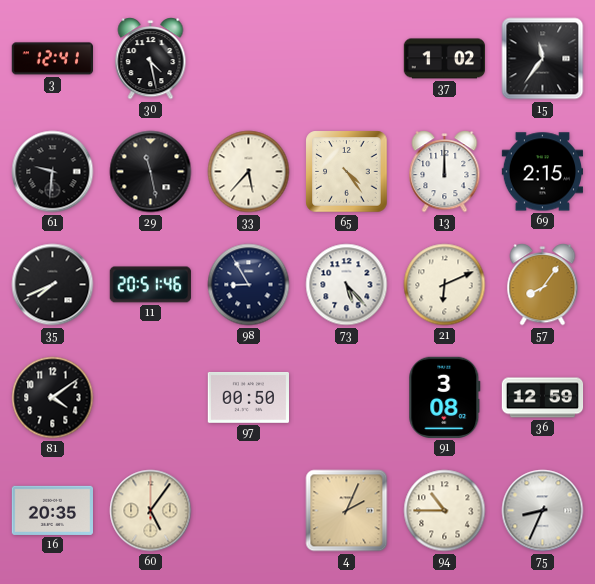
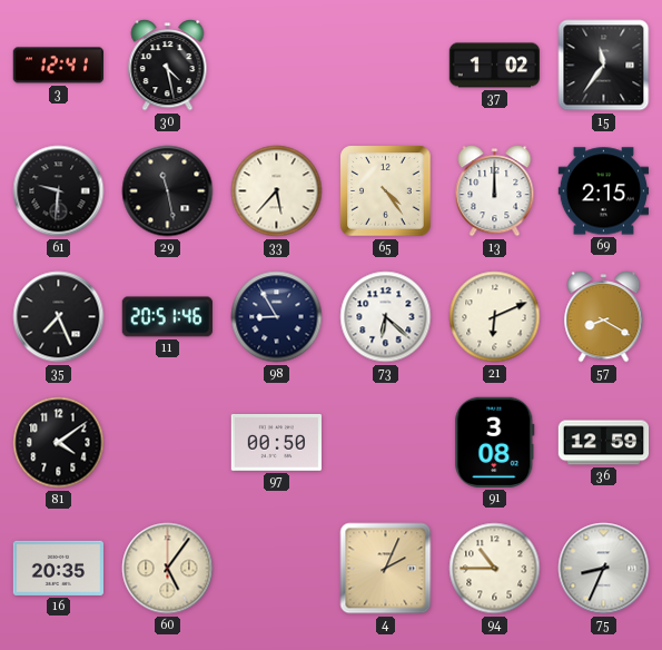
35: 7:41 -> 7:26
73: 5:23 -> 6:22
57: 8:06 -> 8:20
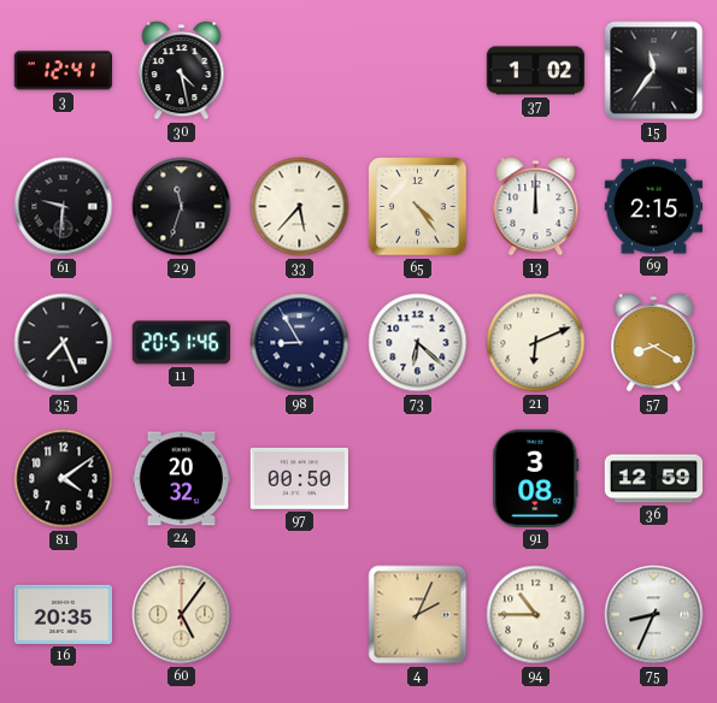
29: 11:28 -> 11:33
24: none -> 20:32
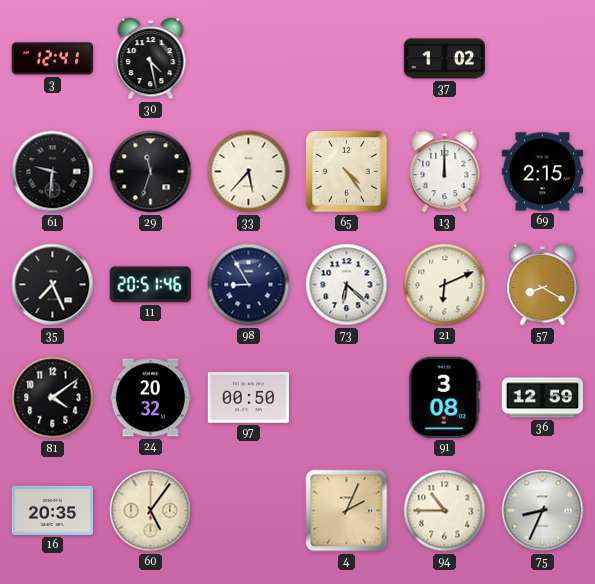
15: 11:36 -> none
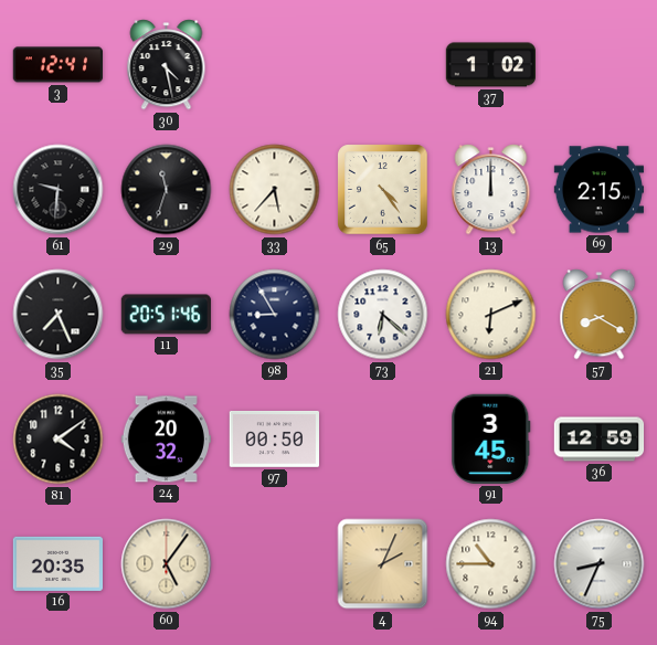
91: 3:08 -> 3:45
